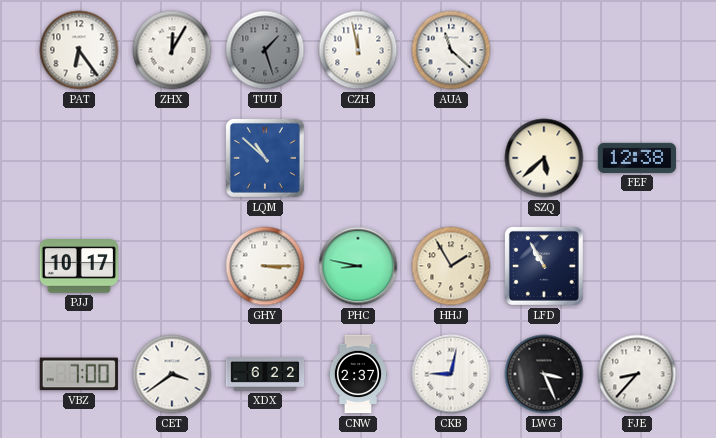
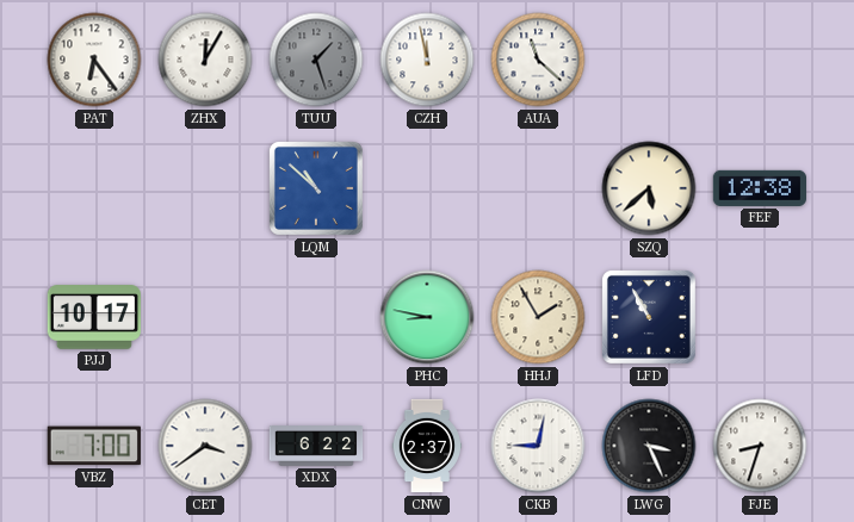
GHY: 3:15 -> none
FJE: 8:37 -> 8:33
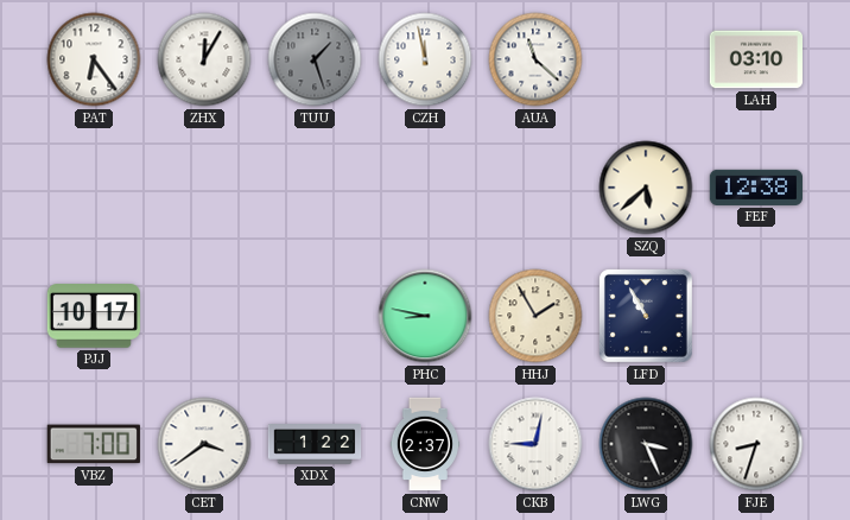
LAH: none -> 03:10
LQM: 10:52 -> none
XDX: 6:22 -> 1:22
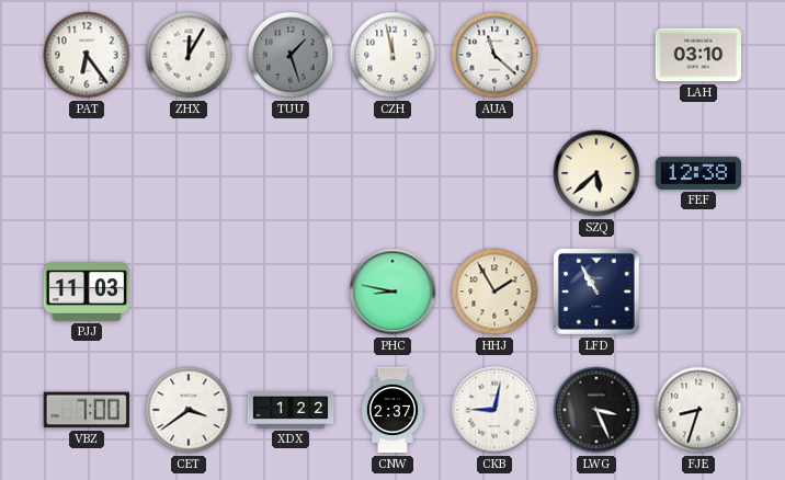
PJJ: 10:17 -> 11:03
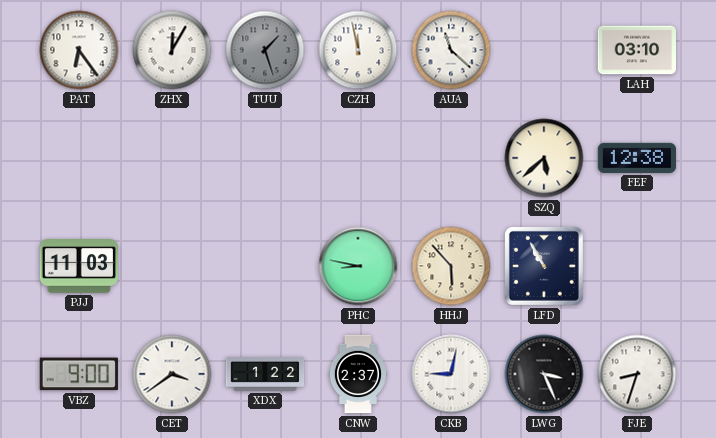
HHJ: 1:55 -> 5:53
VBZ: 7:00 -> 9:00
